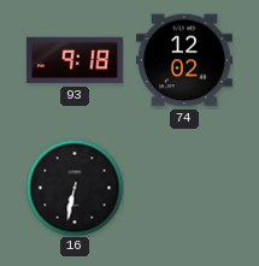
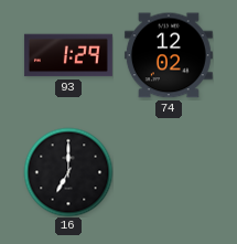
93: 9:18 -> 1:29
16: 6:32 -> 7:00
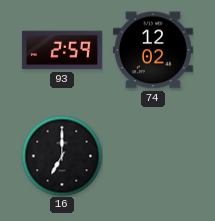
93: 1:29 -> 2:59
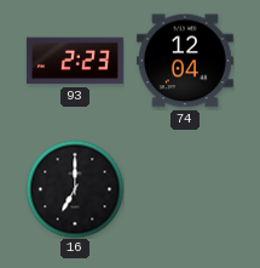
93: 2:59 -> 2:23
74: 12:02 -> 12:04
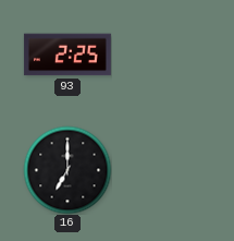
93: 2:23 -> 2:25
74: 12:04 -> none
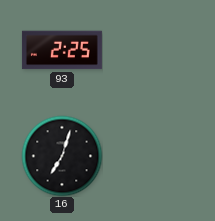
16: 7:00 -> 7:03
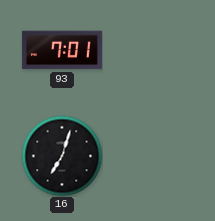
93: 2:25 -> 7:01
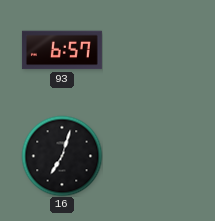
93: 7:01 -> 6:57
